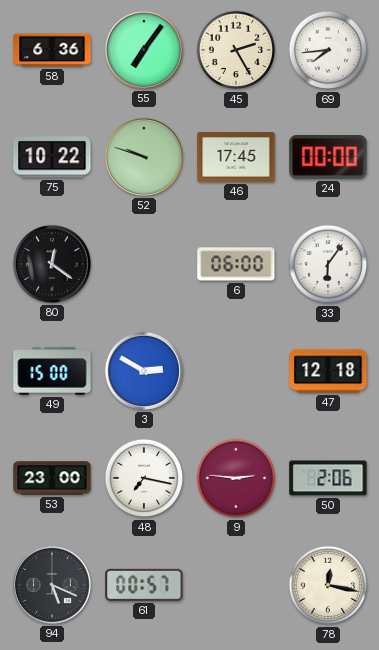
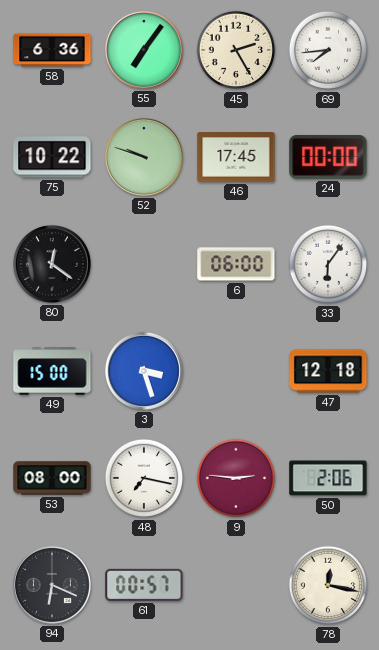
3: 2:50 -> 3:27
53: 23:00 -> 08:00
94: 5:19 -> 6:19
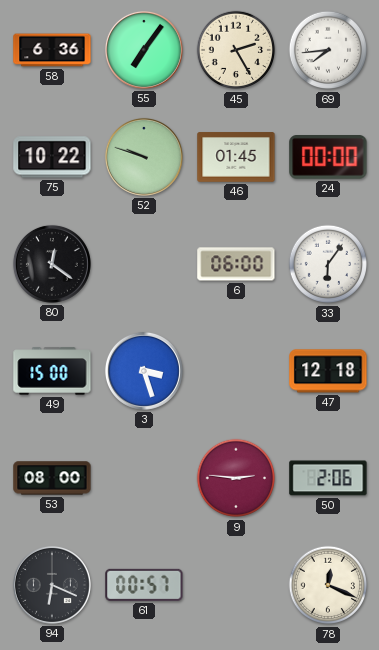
46: 17:45 -> 01:45
48: 7:17 -> none
78: 12:17 -> 12:19
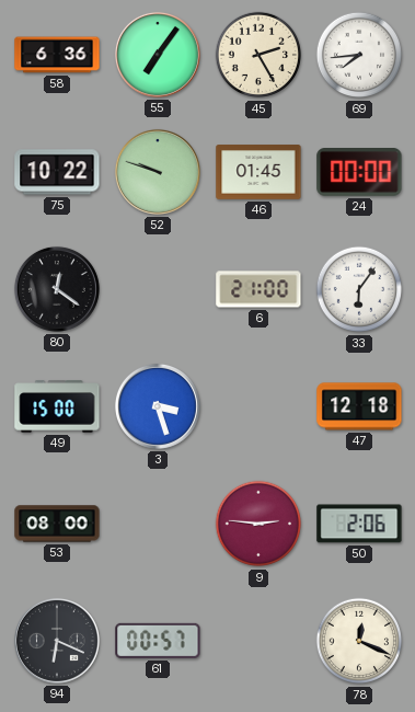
6: 06:00 -> 21:00
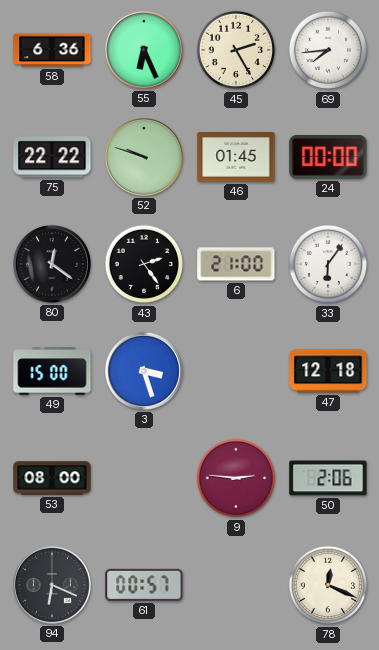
55: 7:06 -> 6:26
75: 10:22 -> 22:22
43: none -> 2:24
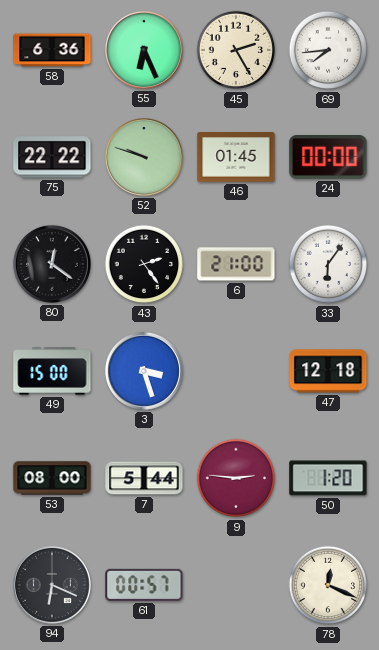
7: none -> 5:44
50: 2:06 -> 1:20
